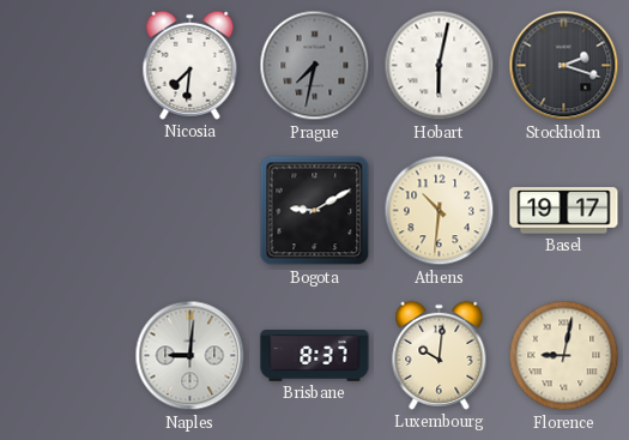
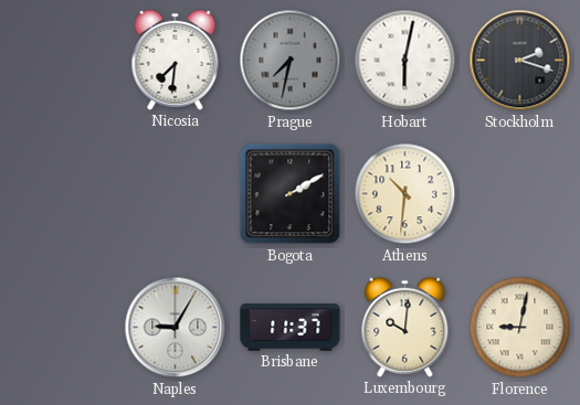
Bogota: 9:10 -> 2:10
Basel: 19:17 -> none
Naples: 9:01 -> 9:05
Brisbane: 8:37 -> 11:37
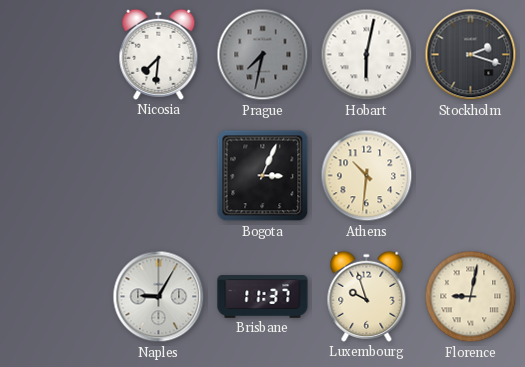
Bogota: 2:10 -> 3:04
Luxembourg: 10:01 -> 9:57
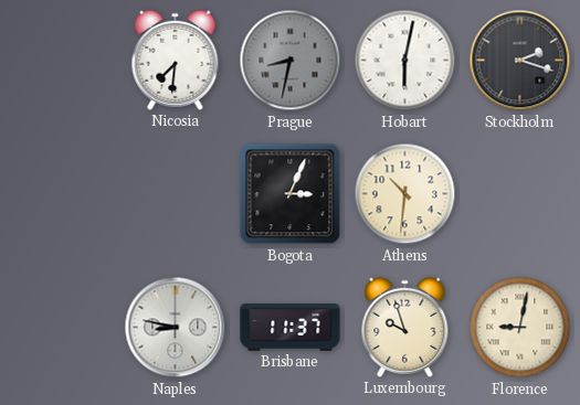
Prague: 7:32 -> 8:32
Naples: 9:05 -> 8:47
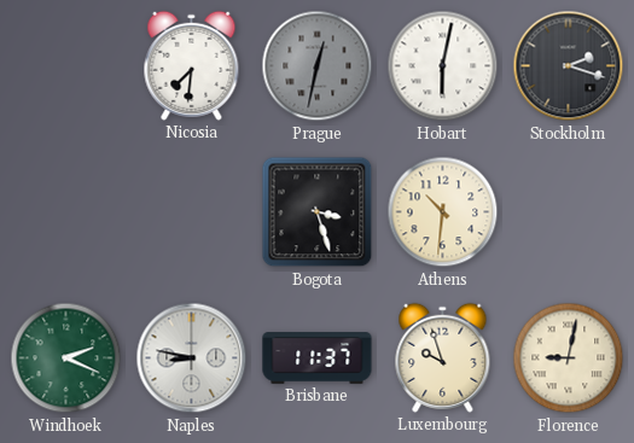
Prague: 8:32 -> 12:32
Bogota: 3:04 -> 3:27
Windhoek: none -> 2:19
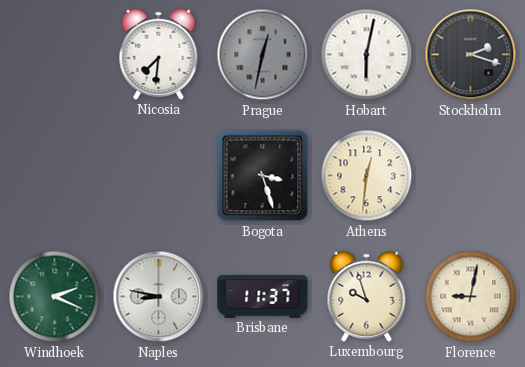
Athens: 10:31 -> 12:31
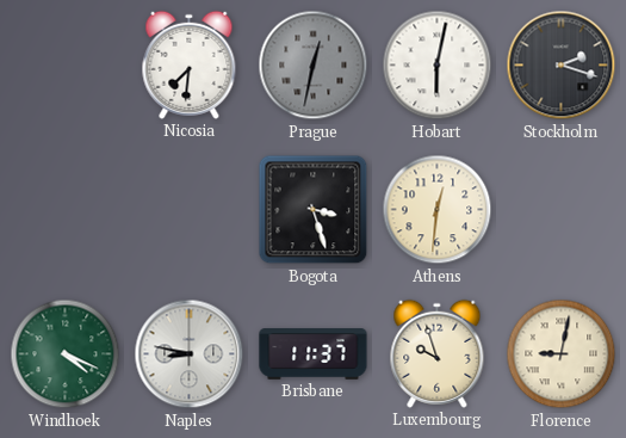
Windhoek: 2:19 -> 4:19
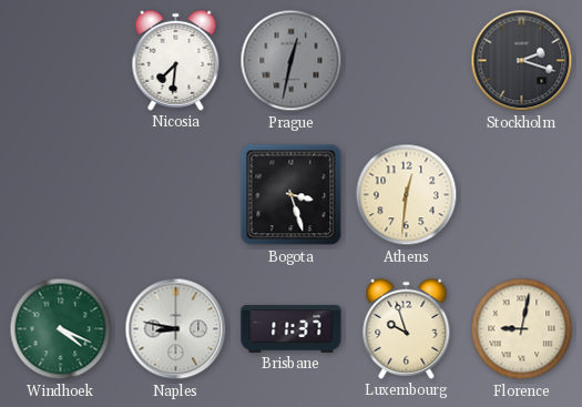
Hobart: 6:02 -> none
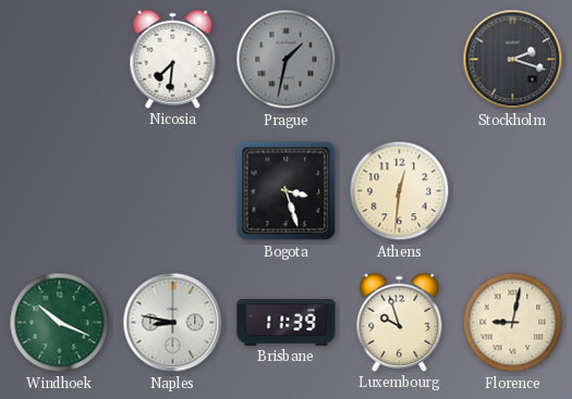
Prague: 12:32 -> 1:32
Windhoek: 4:19 -> 10:19
Brisbane: 11:37 -> 11:39
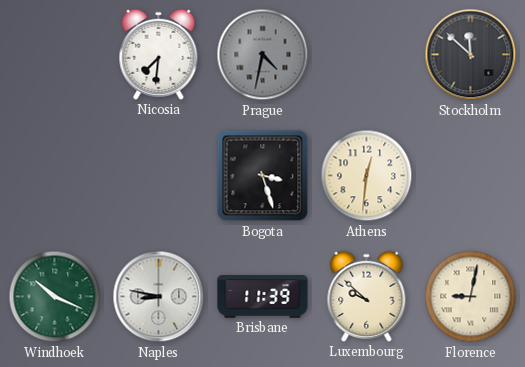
Prague: 1:32 -> 4:32
Stockholm: 2:18 -> 11:52
Luxembourg: 9:57 -> 9:52
